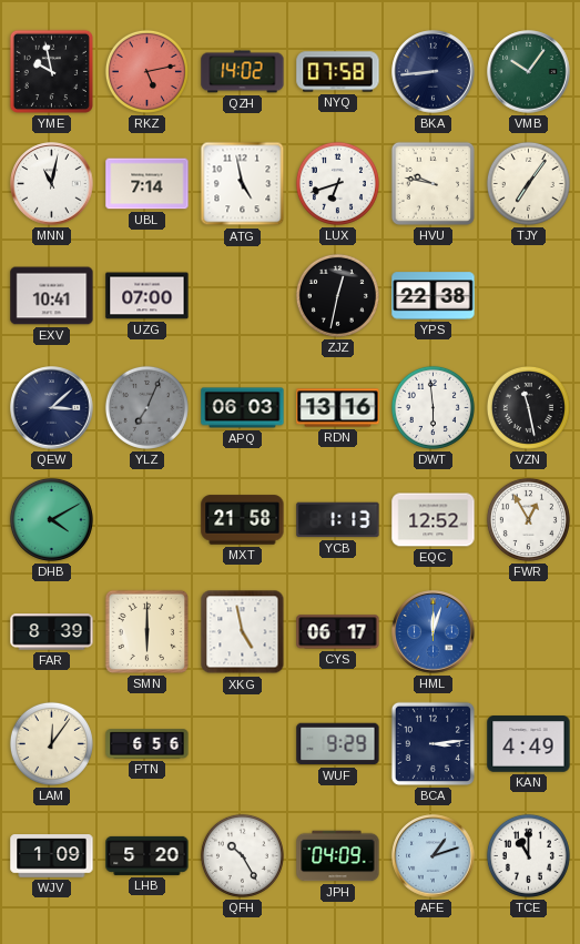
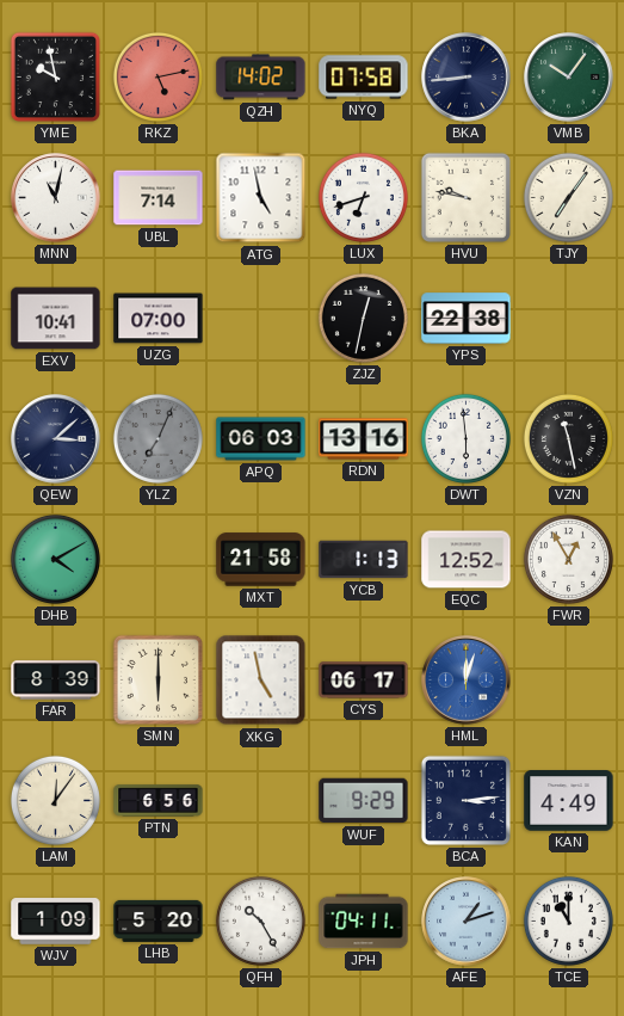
JPH: 04:09 -> 04:11
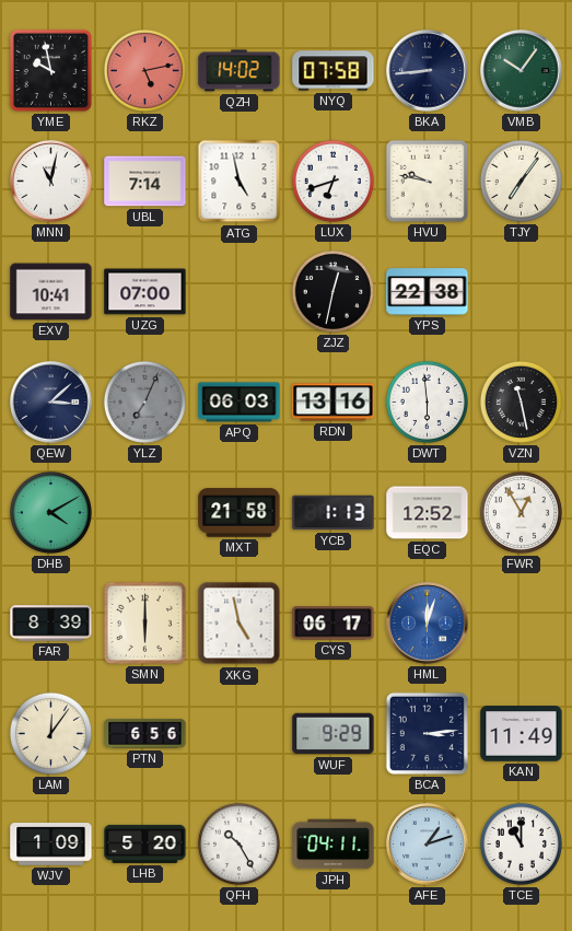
KAN: 4:49 -> 11:49
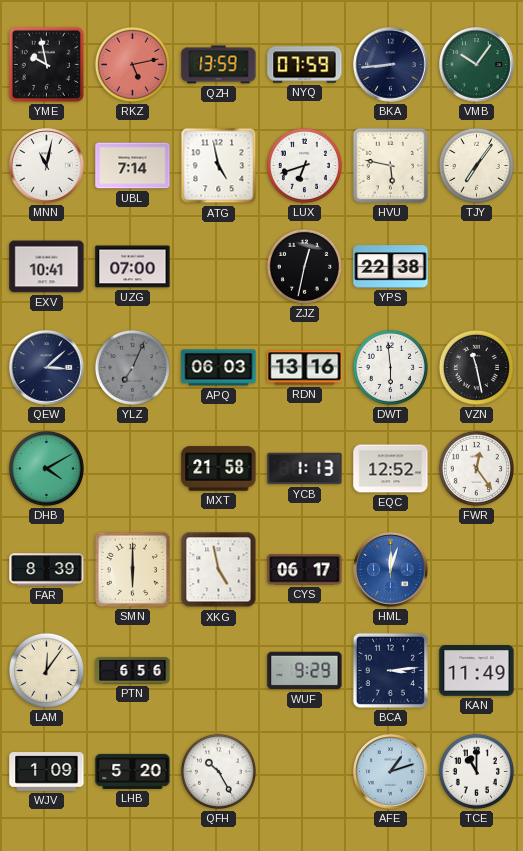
QZH: 14:02 -> 13:59
NYQ: 07:58 -> 07:59
HVU: 9:47 -> 5:47
FWR: 12:55 -> 12:24
JPH: 04:11 -> none
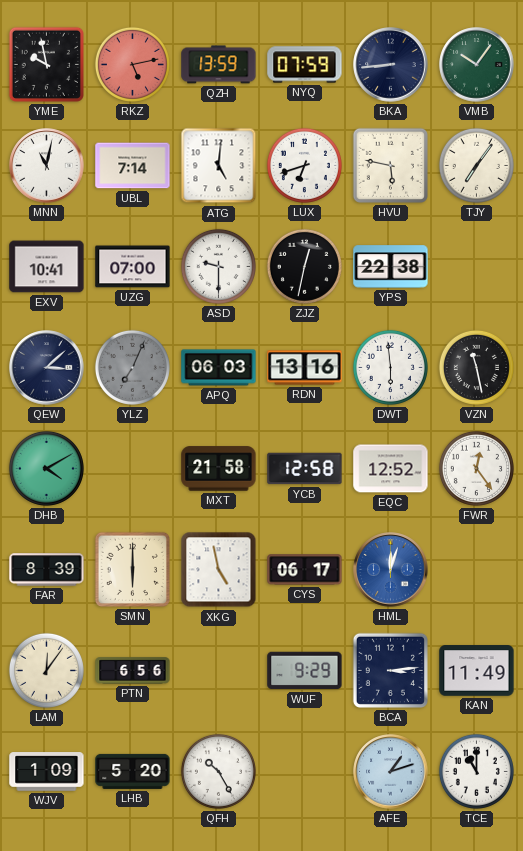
ATG: 4:58 -> 5:01
ASD: none -> 9:30
YCB: 1:13 -> 12:58
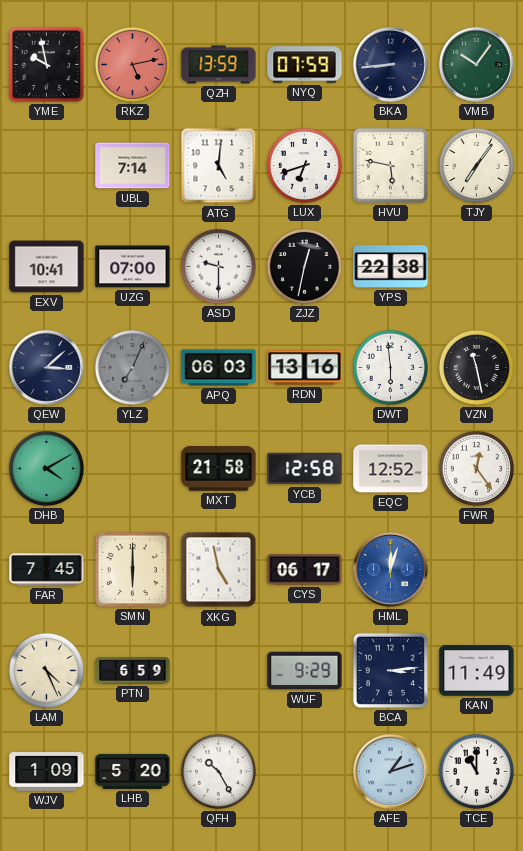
MNN: 11:02 -> none
FAR: 8:39 -> 7:45
LAM: 12:06 -> 4:26
PTN: 6:56 -> 6:59
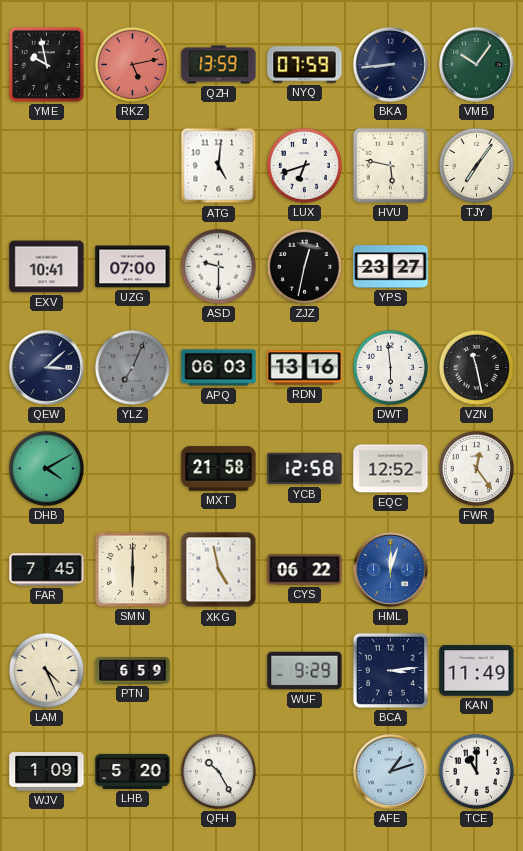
UBL: 7:14 -> none
YPS: 22:38 -> 23:27
CYS: 06:17 -> 06:22
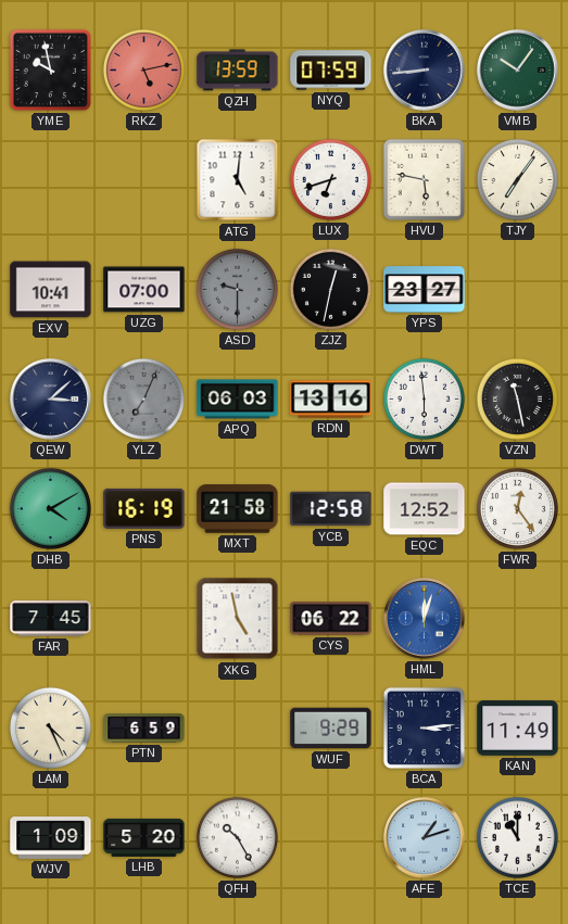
ASD dial: white -> grey
PNS: none -> 16:19
SMN: 6:00 -> none
